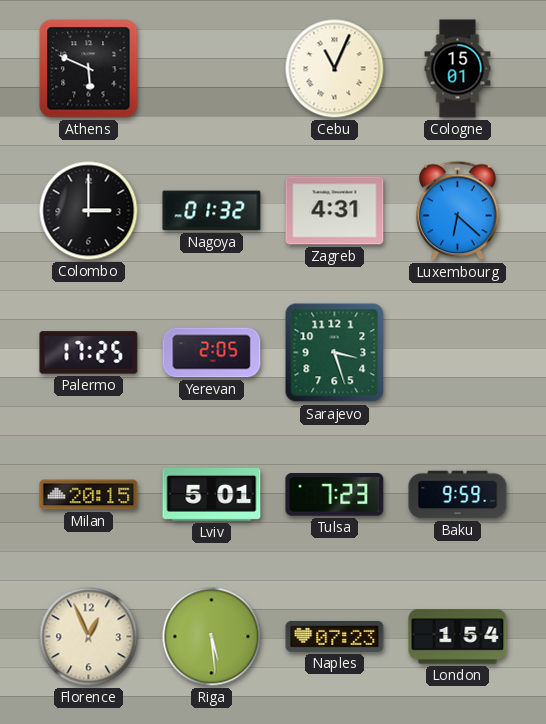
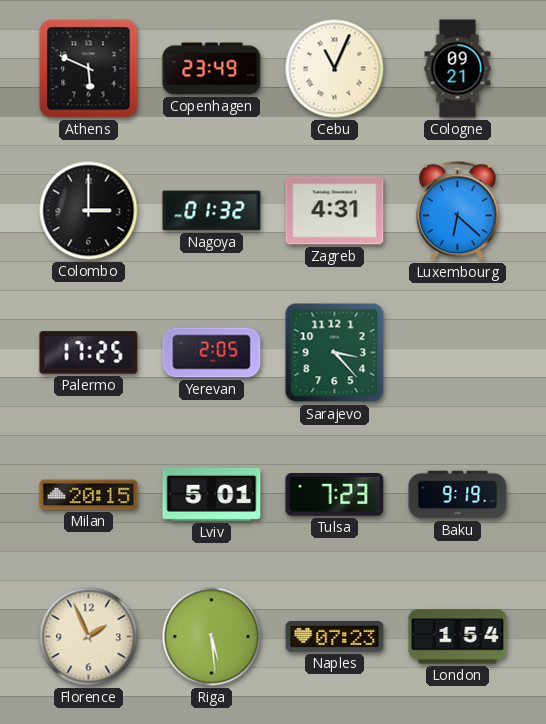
Copenhagen: none -> 23:49
Cologne: 15:01 -> 09:21
Sarajevo: 3:27 -> 3:23
Baku: 9:59 -> 9:19
Florence: 12:56 -> 1:56
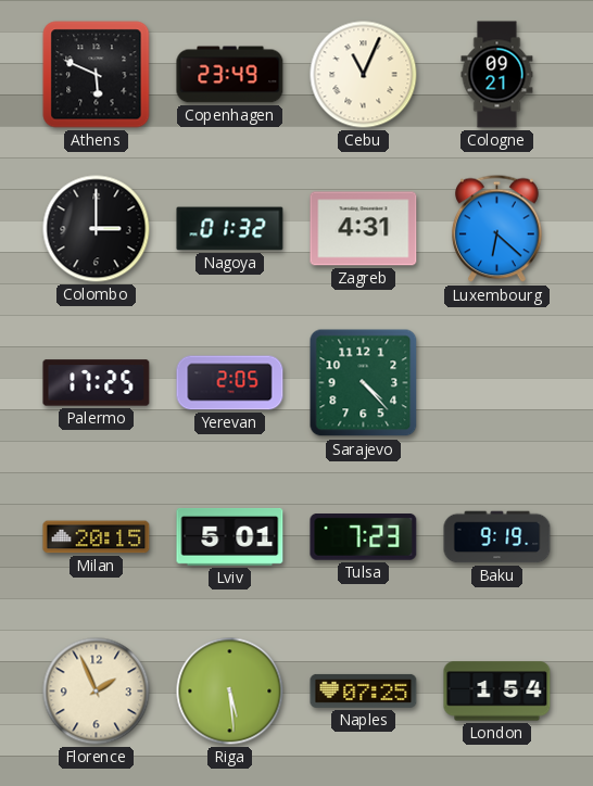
Sarajevo: 3:23 -> 4:23
Naples: 07:23 -> 07:25
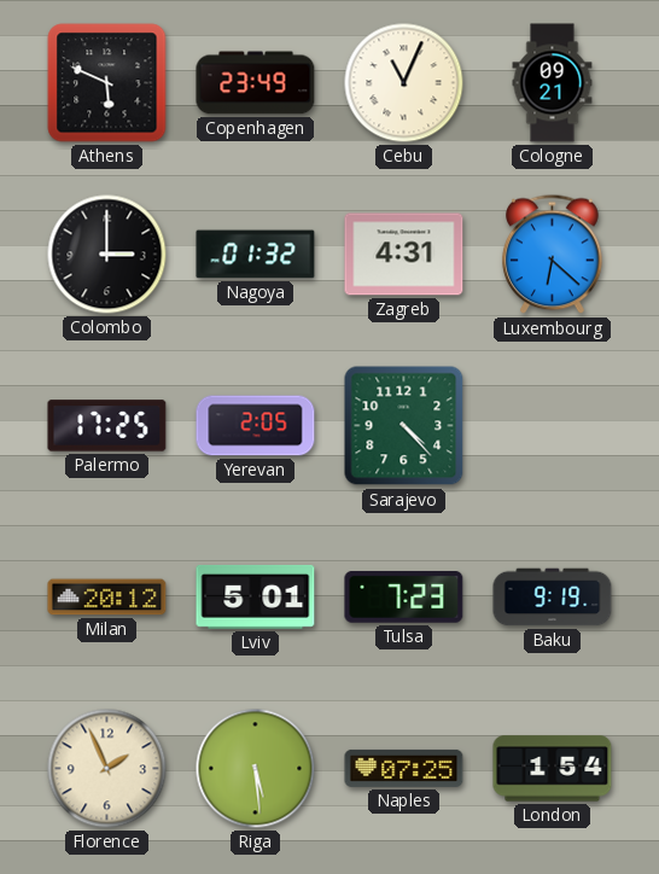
Milan: 20:15 -> 20:12
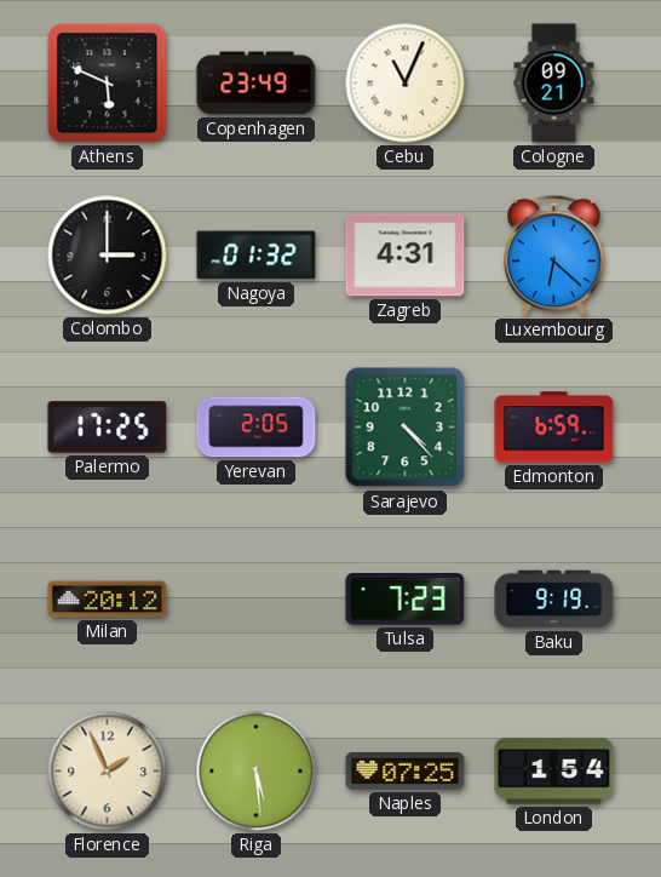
Edmonton: none -> 6:59
Lviv: 5:01 -> none
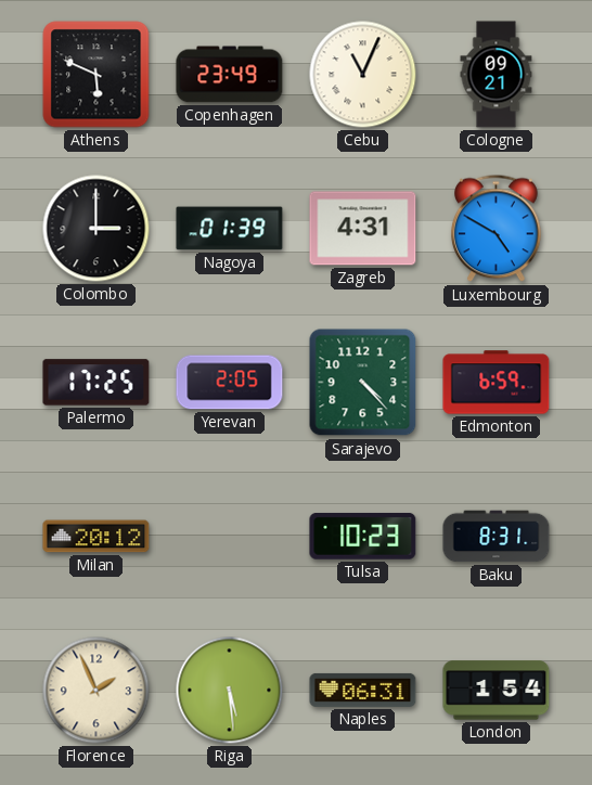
Nagoya: 01:32 -> 01:39
Luxembourg: 6:22 -> 4:50
Tulsa: 7:23 -> 10:23
Baku: 9:19 -> 8:31
Naples: 07:25 -> 06:31
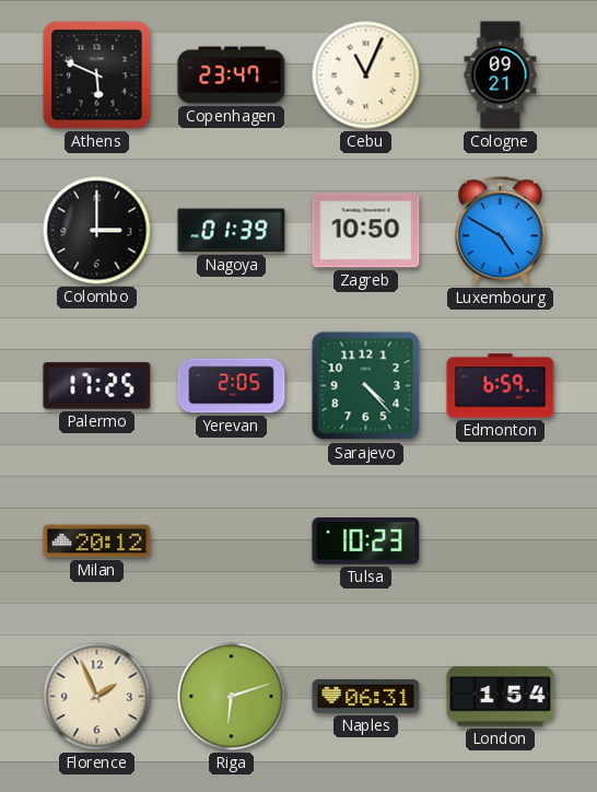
Copenhagen: 23:49 -> 23:47
Zagreb: 4:31 -> 10:50
Baku: 8:31 -> none
Riga: 5:29 -> 6:12
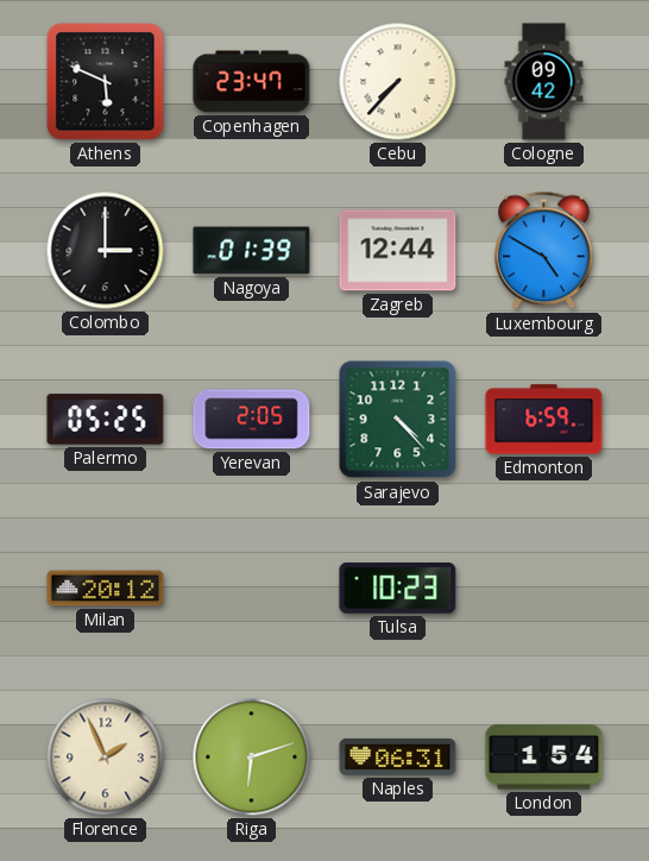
Cebu: 11:04 -> 7:37
Cologne: 09:21 -> 09:42
Zagreb: 10:50 -> 12:44
Palermo: 17:25 -> 05:25
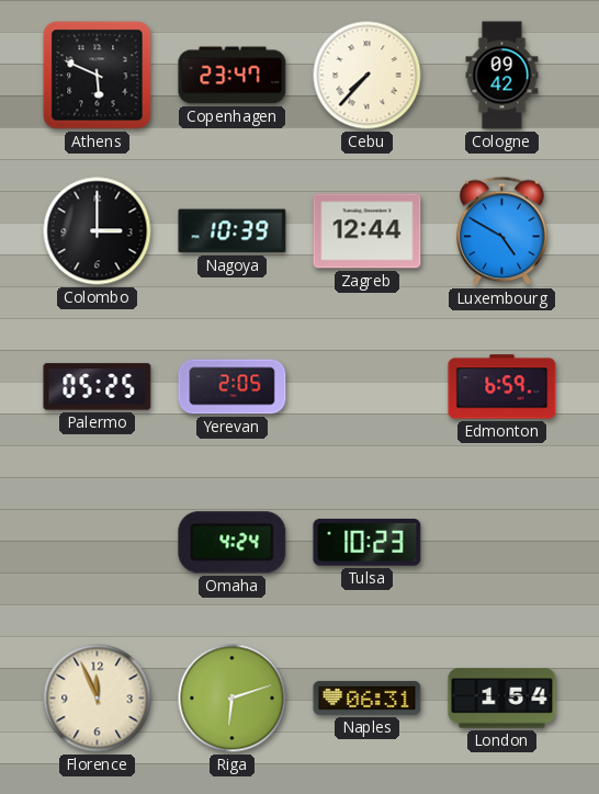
Nagoya: 01:39 -> 10:39
Sarajevo: 4:23 -> none
Milan: 20:12 -> none
Omaha: none -> 4:24
Florence: 1:56 -> 11:56
